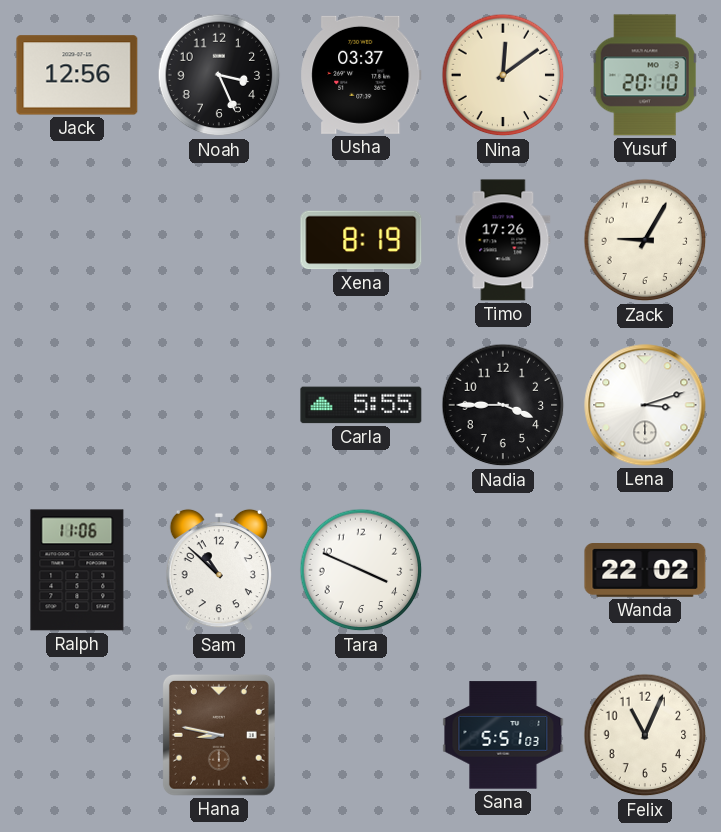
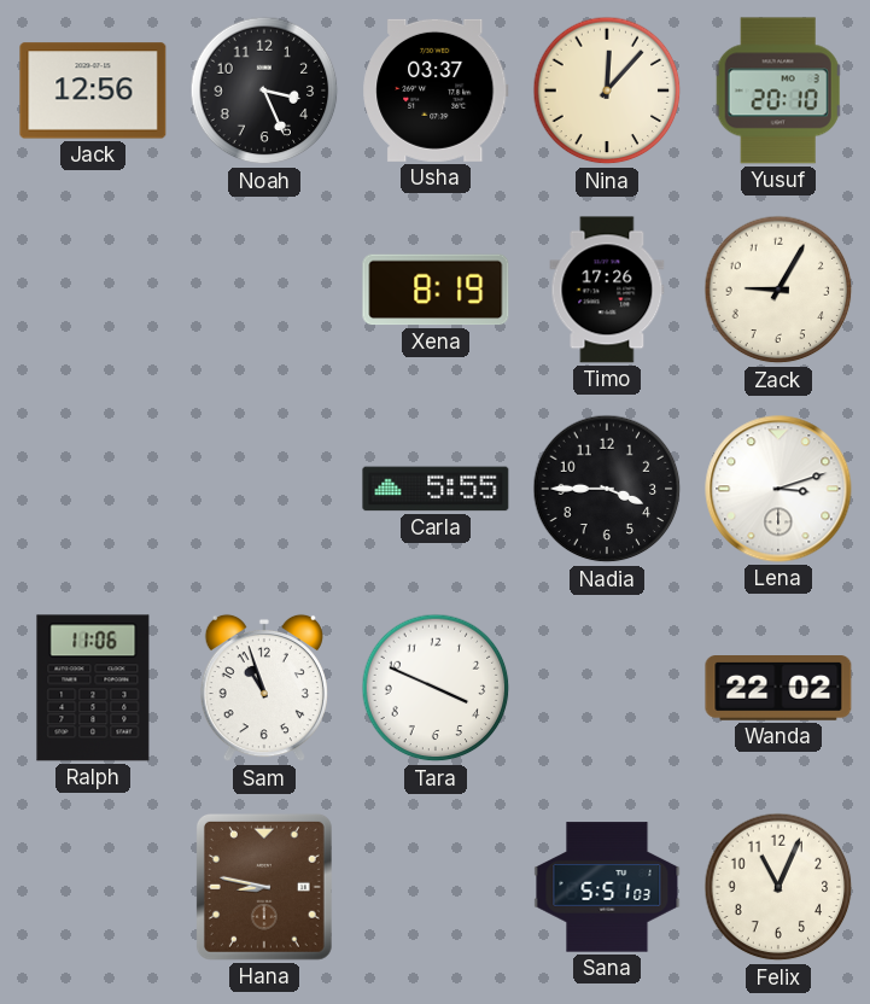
Nina: 12:09 -> 12:07
Sam: 10:52 -> 10:57
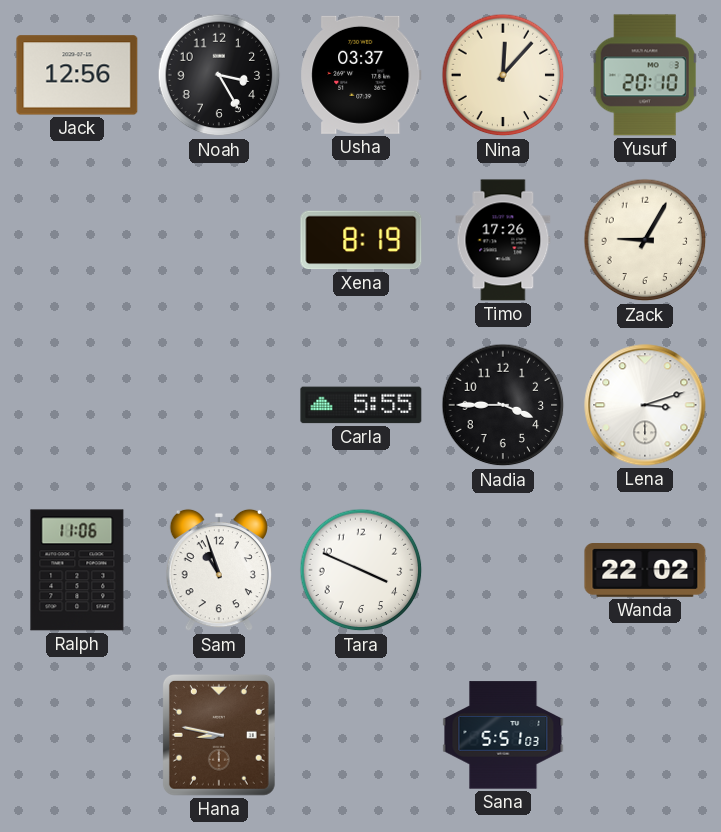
Noah: 3:26 -> 3:25
Felix: 11:04 -> none
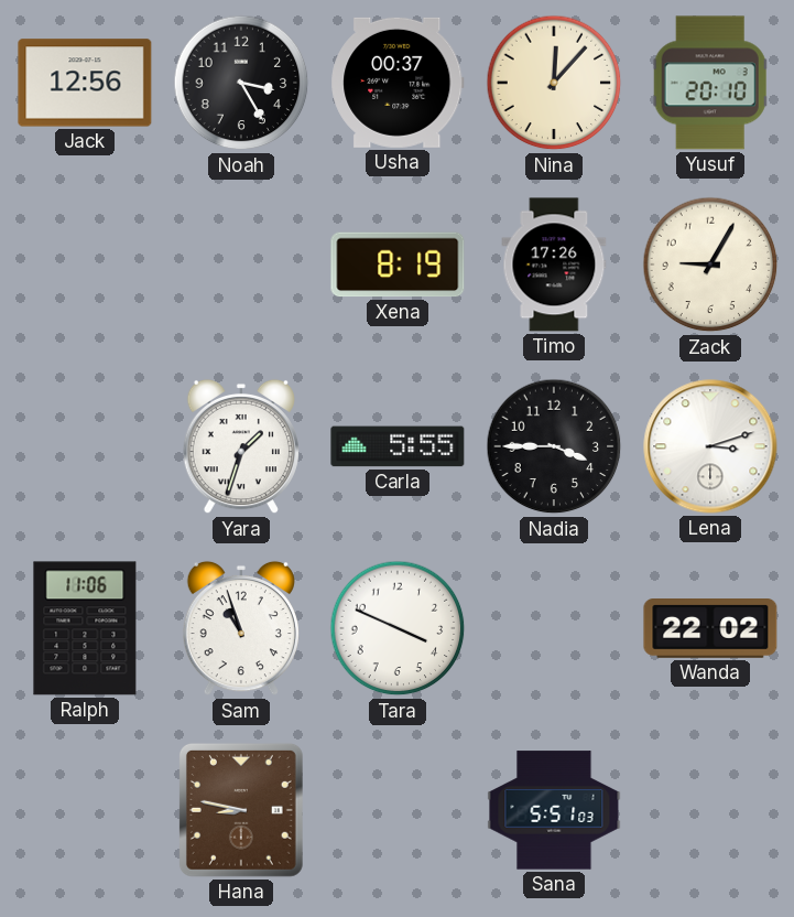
Usha: 03:37 -> 00:37
Yara: none -> 1:33
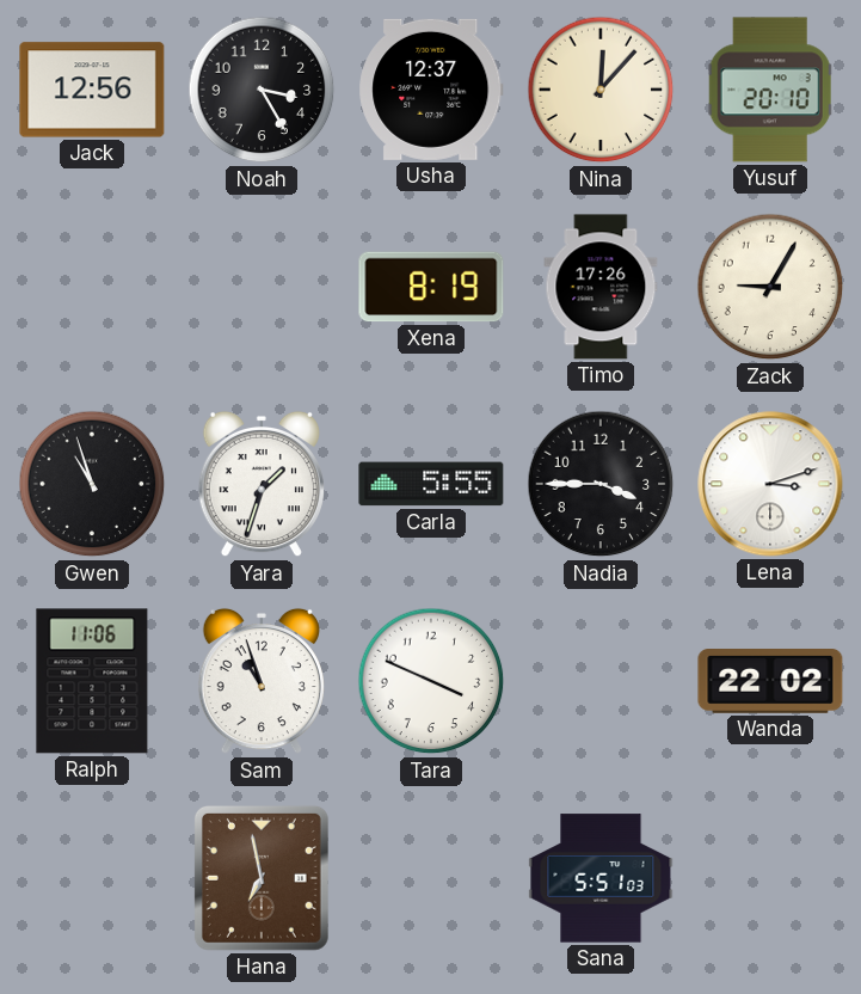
Usha: 00:37 -> 12:37
Gwen: none -> 10:57
Hana: 8:47 -> 6:58
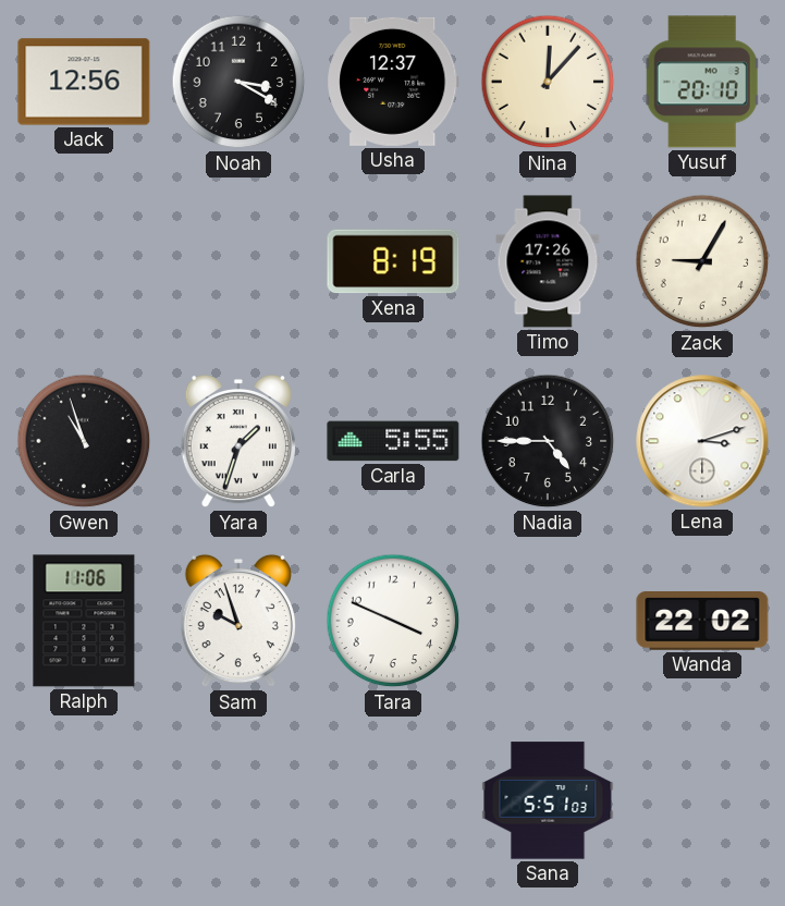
Noah: 3:25 -> 3:20
Nadia: 3:45 -> 4:45
Sam: 10:57 -> 9:57
Hana: 6:58 -> none
